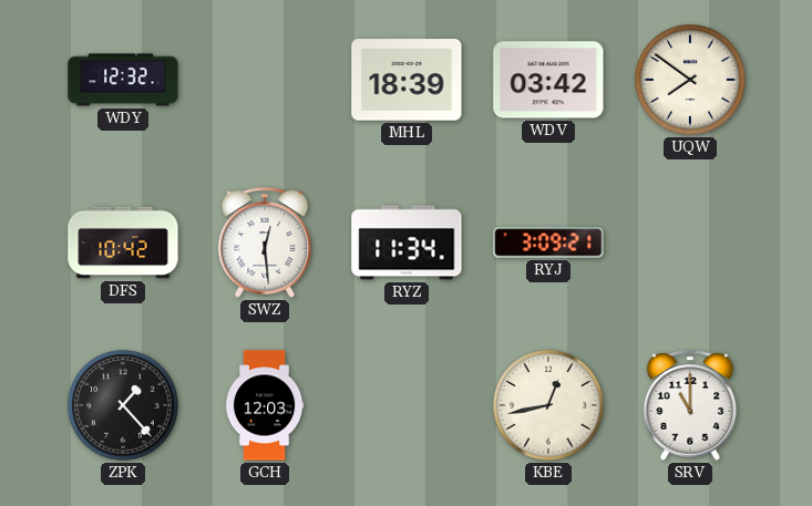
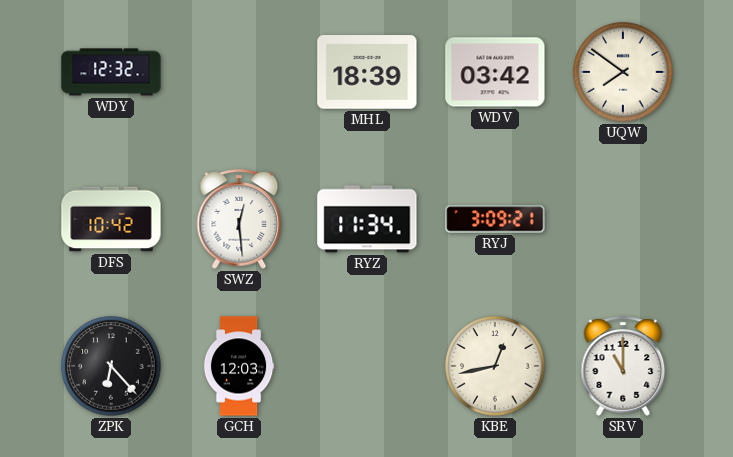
ZPK: 1:23 -> 6:23
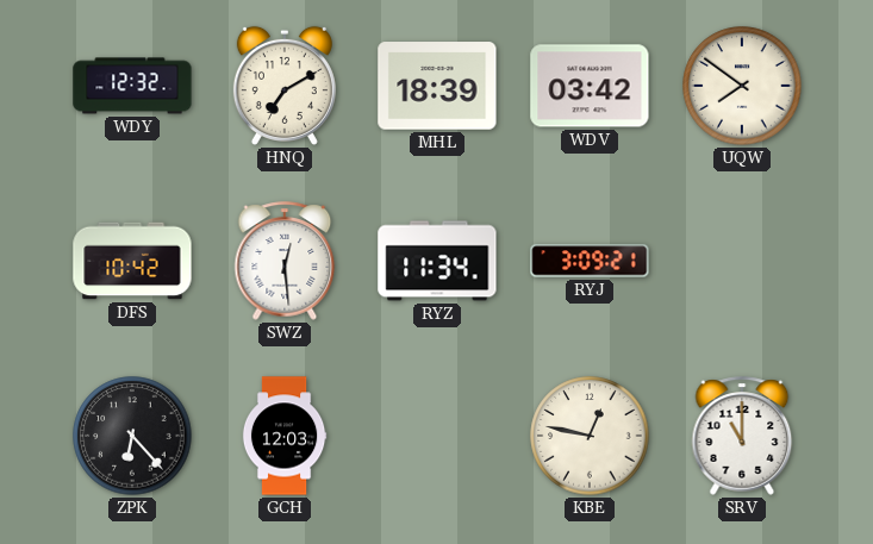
HNQ: none -> 7:10
KBE: 12:43 -> 12:47
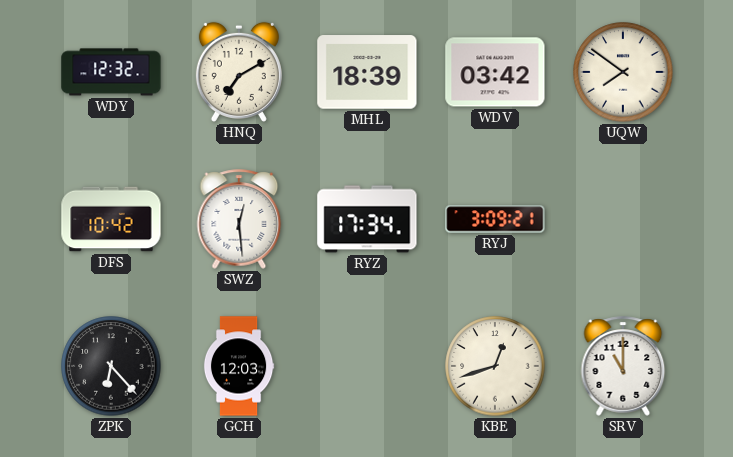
RYZ: 11:34 -> 17:34
KBE: 12:47 -> 12:42
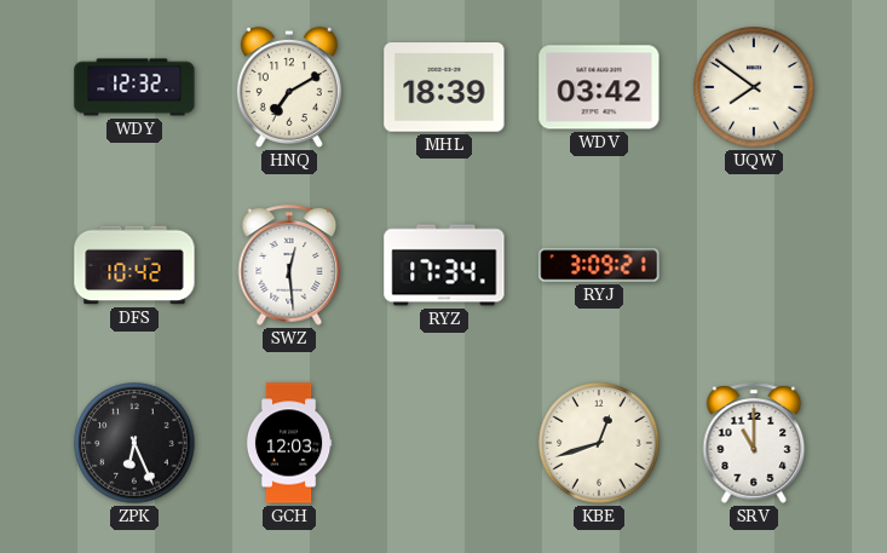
ZPK: 6:23 -> 6:26
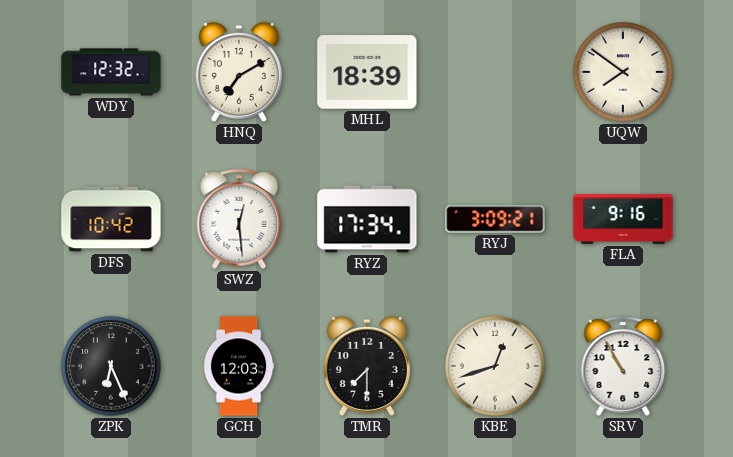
WDV: 03:42 -> none
FLA: none -> 9:16
TMR: none -> 7:30
SRV: 11:00 -> 10:55
